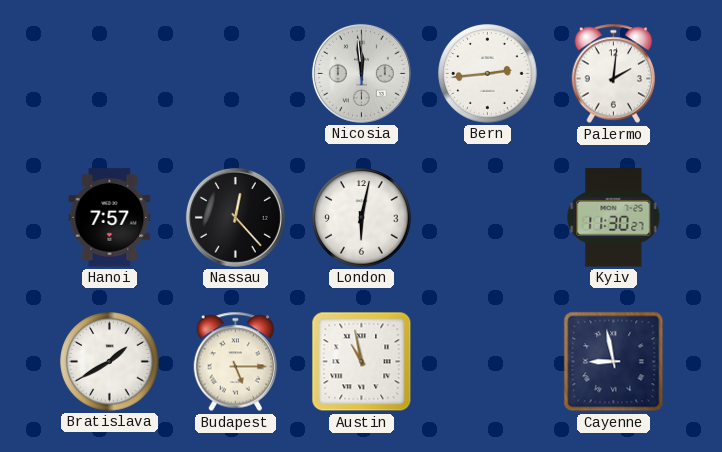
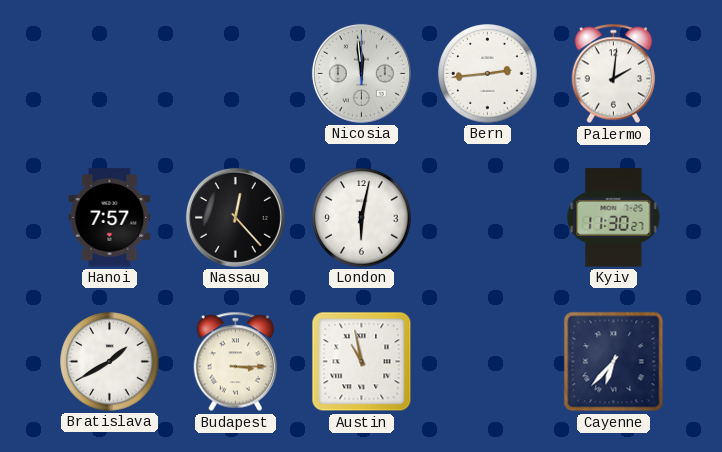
Budapest: 5:15 -> 3:15
Cayenne: 8:58 -> 6:37
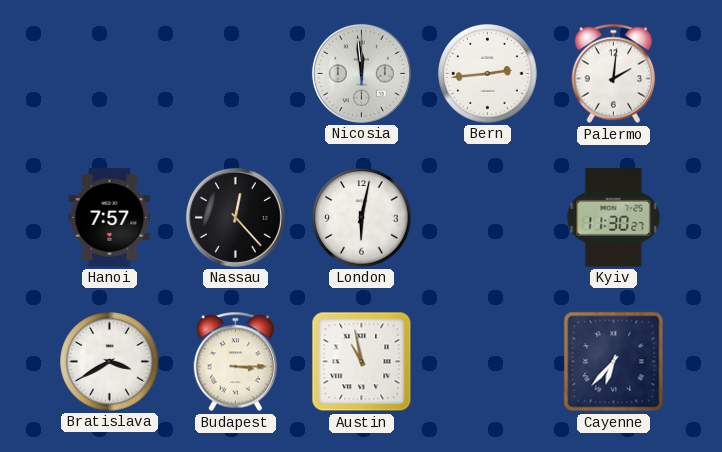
Bratislava: 1:40 -> 3:40
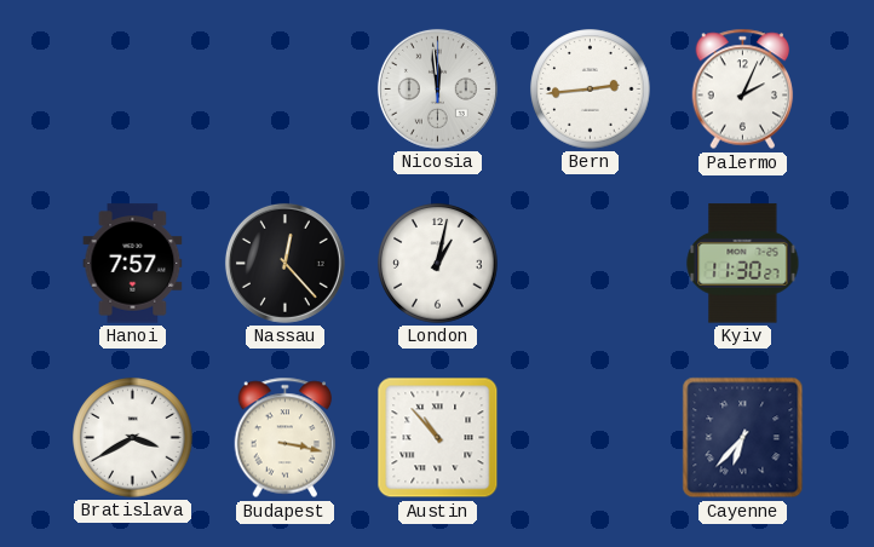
Palermo: 2:01 -> 2:04
London: 6:02 -> 1:02
Budapest: 3:15 -> 3:17
Austin: 10:58 -> 10:53
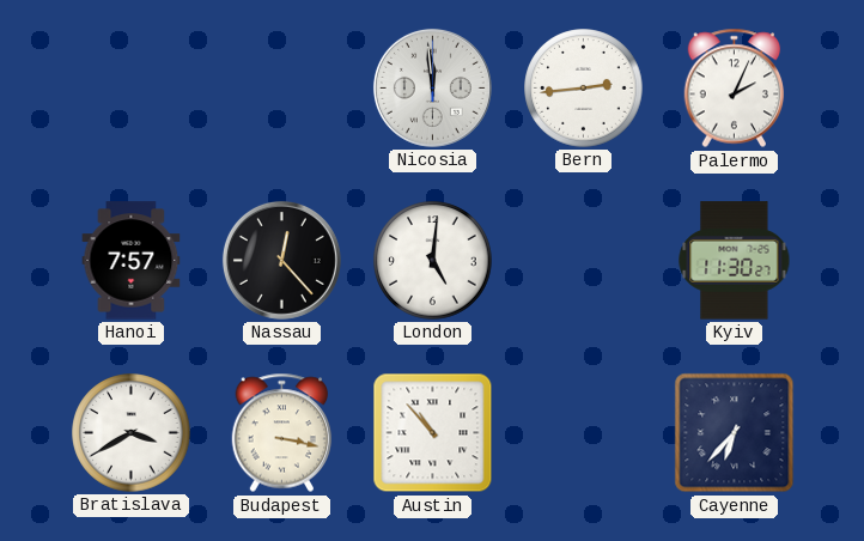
London: 1:02 -> 5:01
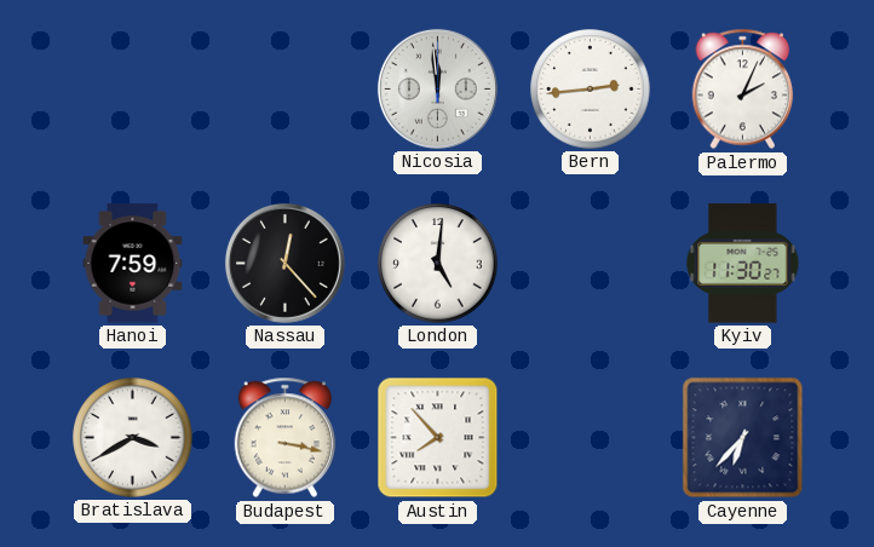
Hanoi: 7:57 -> 7:59
Austin: 10:53 -> 7:53
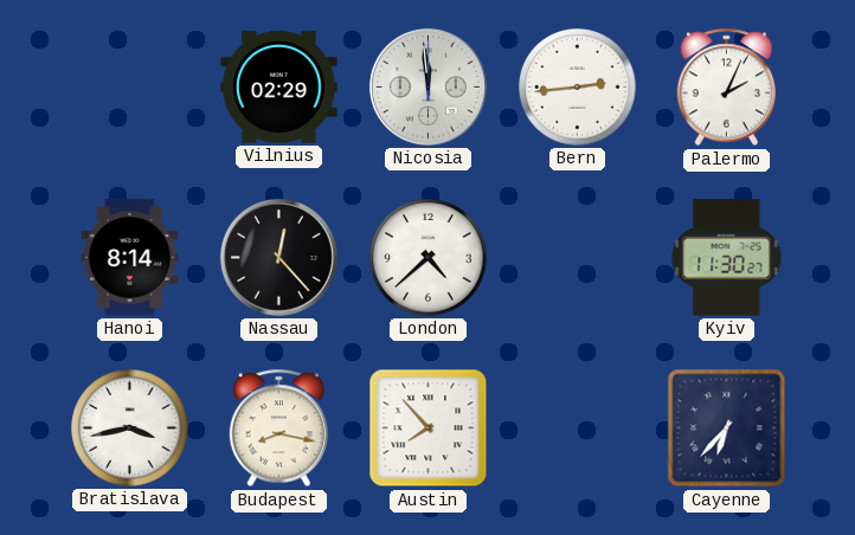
Vilnius: none -> 02:29
Hanoi: 7:59 -> 8:14
London: 5:01 -> 4:38
Bratislava: 3:40 -> 3:43
Budapest: 3:17 -> 8:17
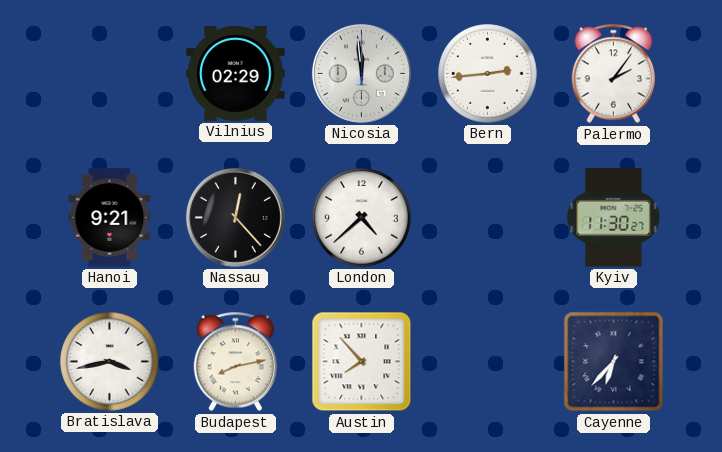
Palermo: 2:04 -> 2:06
Hanoi: 8:14 -> 9:21
Budapest: 8:17 -> 8:13
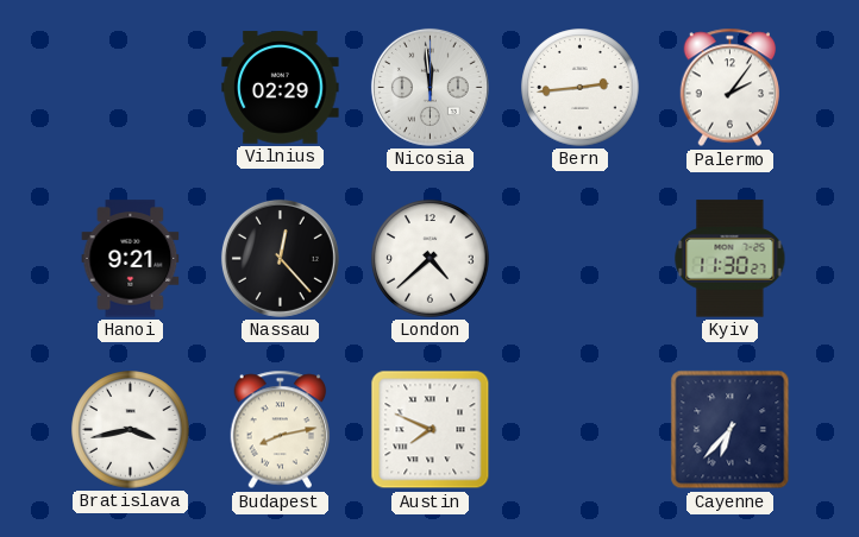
Austin: 7:53 -> 7:49
